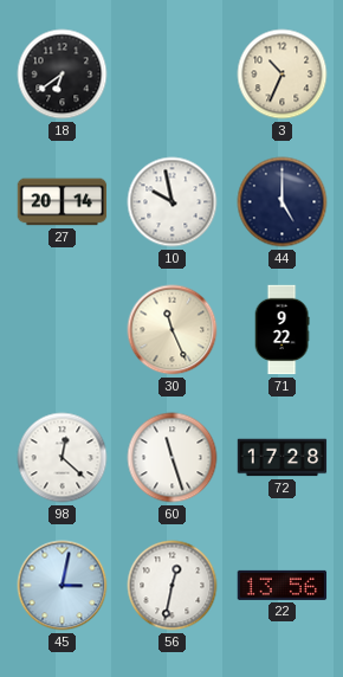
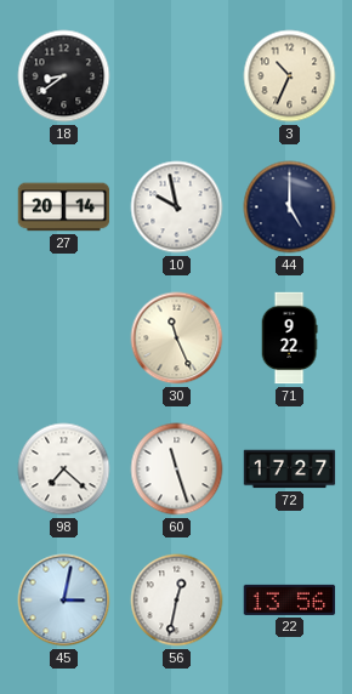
18: 6:39 -> 8:39
98: 12:22 -> 7:22
72: 17:28 -> 17:27
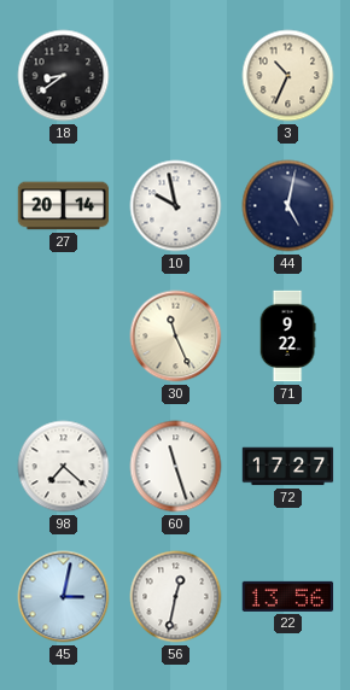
44: 5:00 -> 5:02
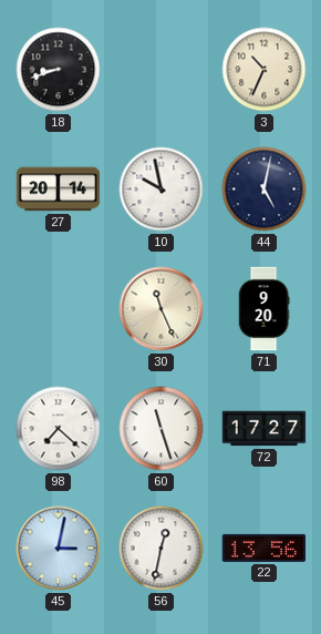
18: 8:39 -> 8:42
71: 9:22 -> 9:20
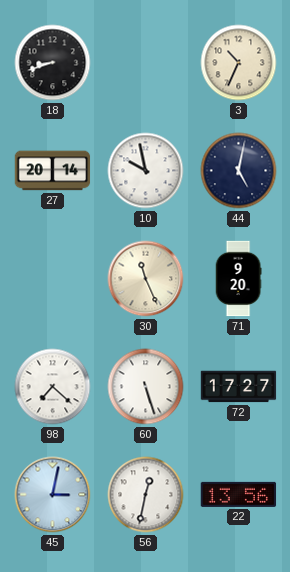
60: 11:27 -> 5:27
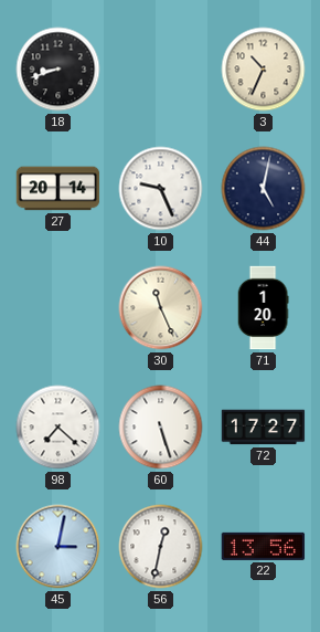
10: 9:58 -> 9:26
71: 9:20 -> 1:20
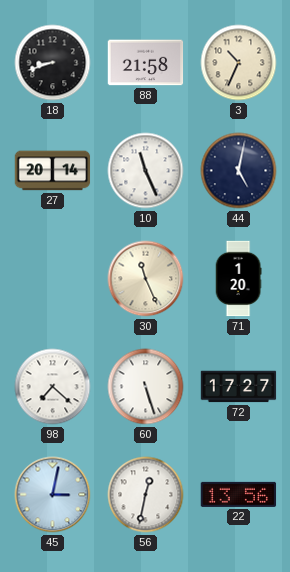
88: none -> 21:58
10: 9:26 -> 11:26
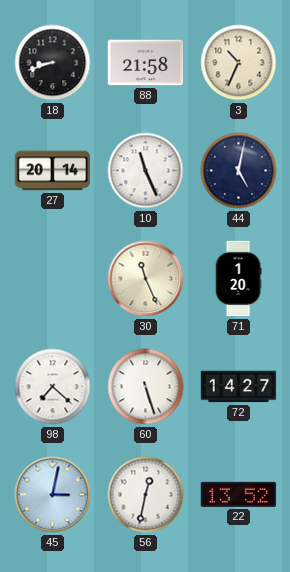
72: 17:27 -> 14:27
22: 13:56 -> 13:52
